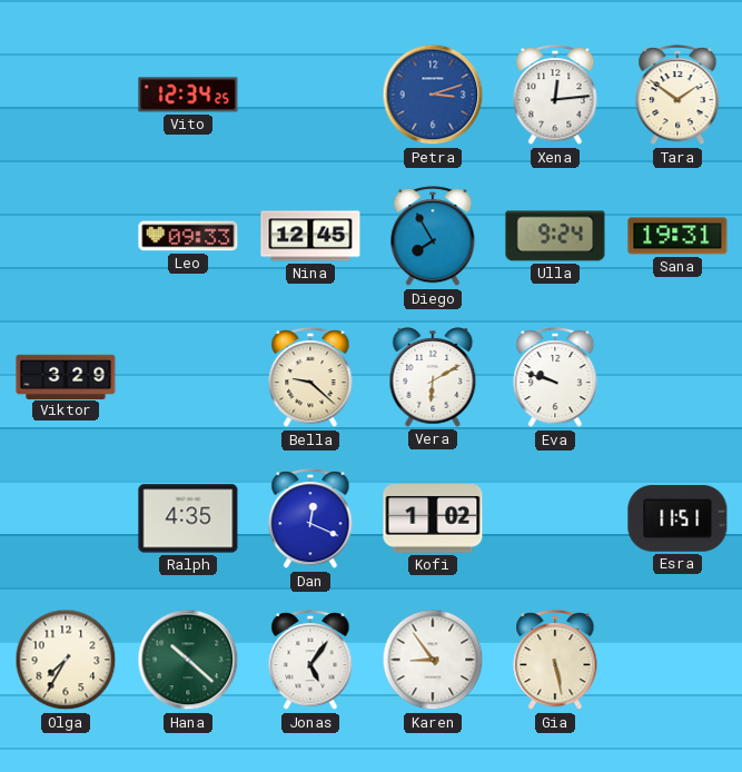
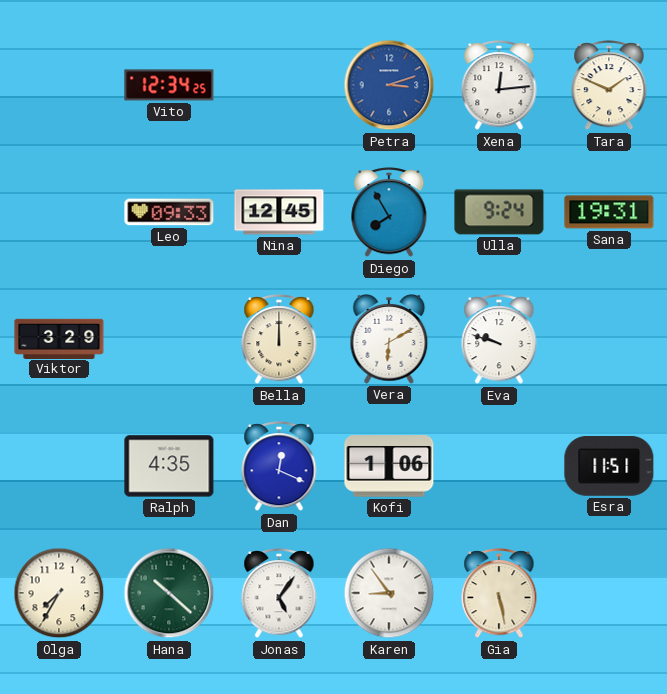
Tara: 1:51 -> 1:49
Bella: 9:22 -> 12:00
Kofi: 1:02 -> 1:06
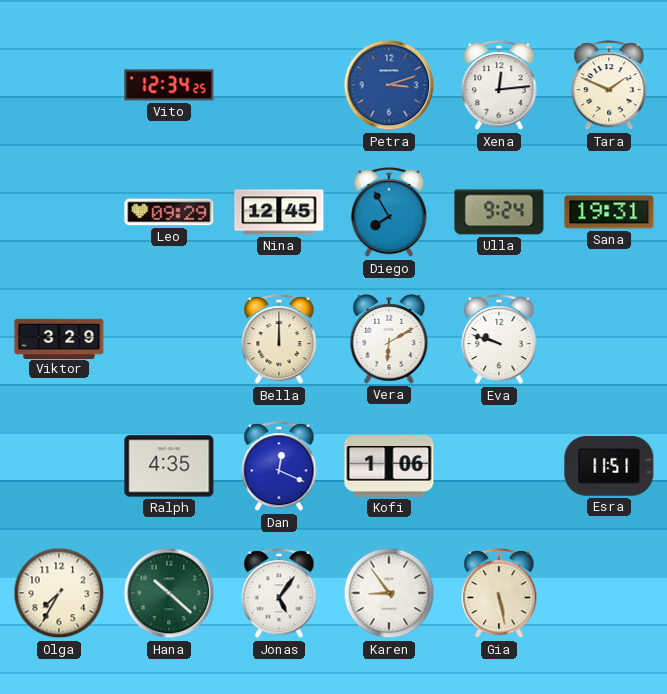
Leo: 09:33 -> 09:29
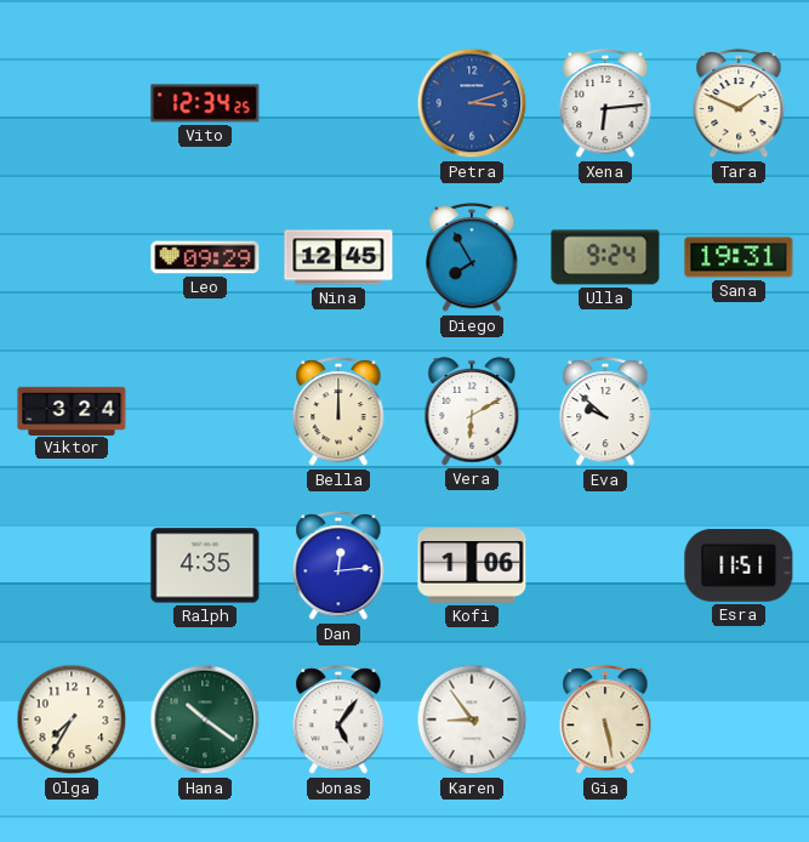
Xena: 12:14 -> 6:14
Viktor: 3:29 -> 3:24
Eva: 9:48 -> 9:52
Dan: 12:19 -> 12:14
Hana: 10:22 -> 10:21
